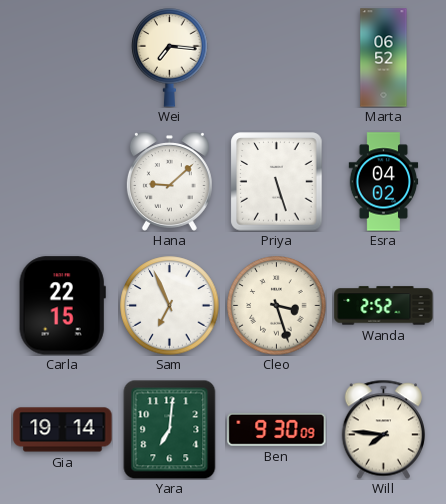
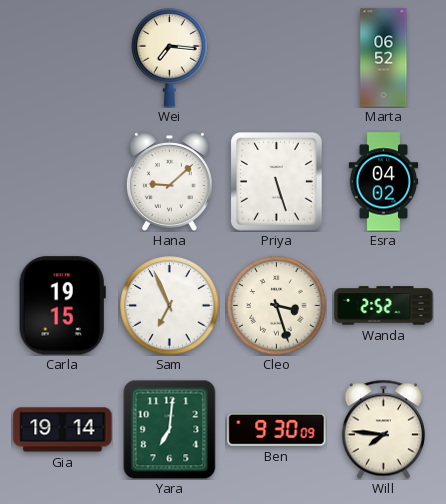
Carla: 22:15 -> 19:15
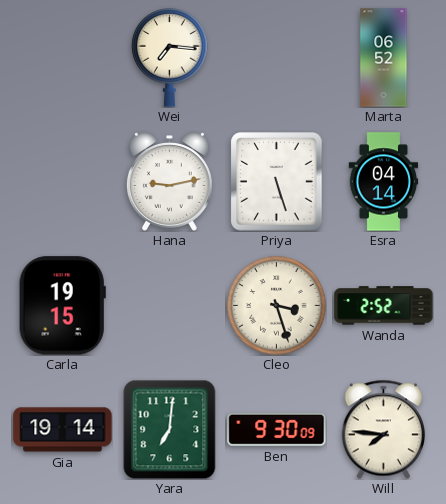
Hana: 9:08 -> 9:13
Esra: 04:02 -> 04:14
Sam: 6:56 -> none
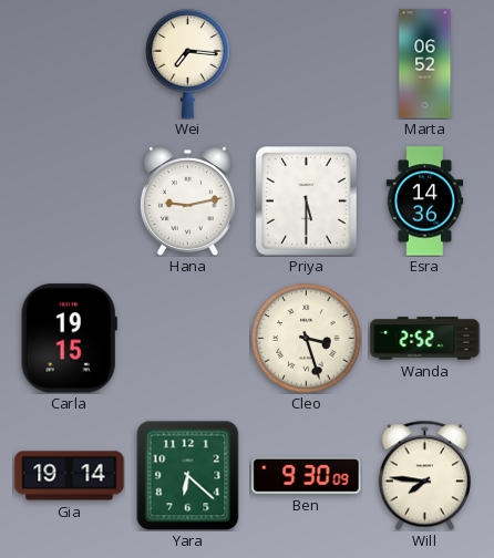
Priya: 5:27 -> 5:30
Esra: 04:14 -> 14:36
Yara: 7:01 -> 6:22
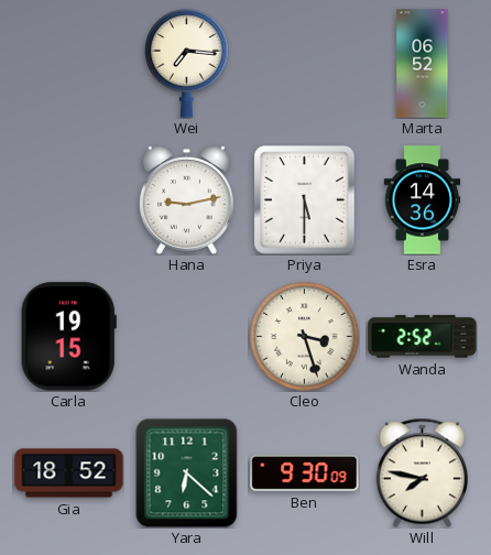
Gia: 19:14 -> 18:52
Will: 7:46 -> 7:47
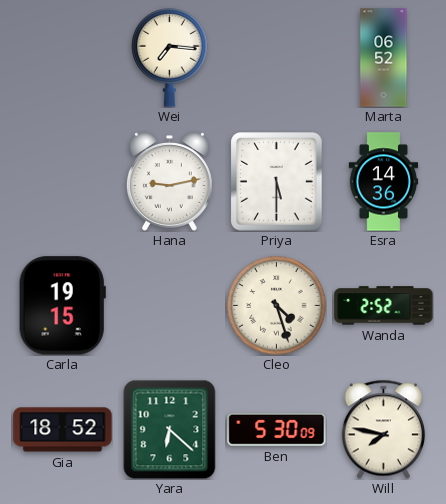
Cleo: 3:27 -> 4:27
Ben: 9:30 -> 5:30
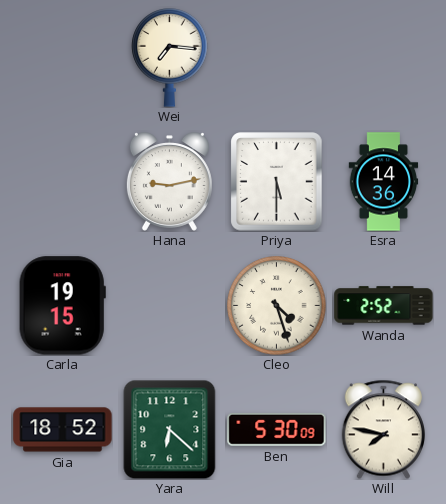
Marta: 06:52 -> none
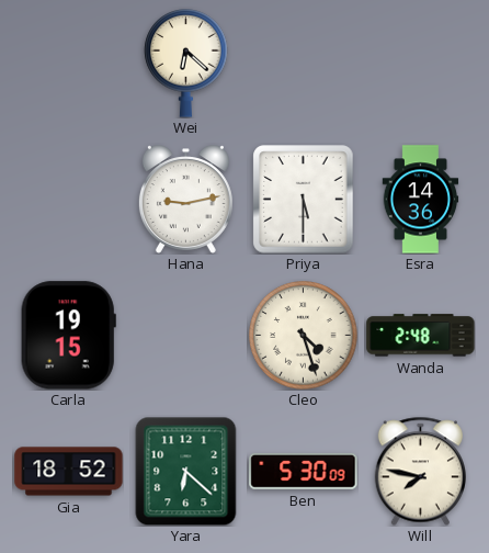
Wei: 7:16 -> 6:22
Wanda: 2:52 -> 2:48
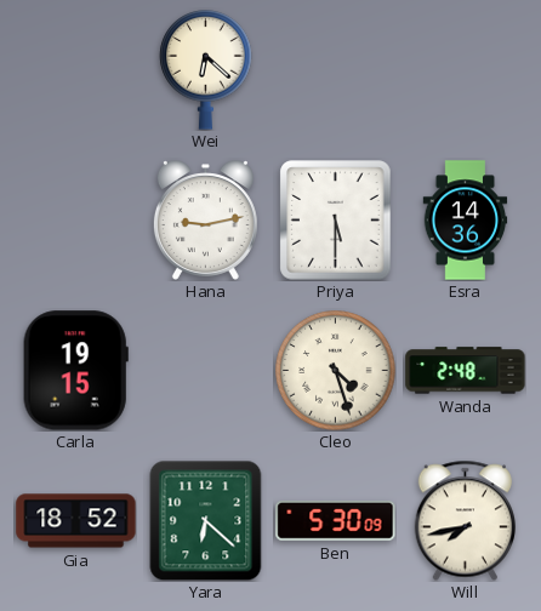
Will: 7:47 -> 7:43
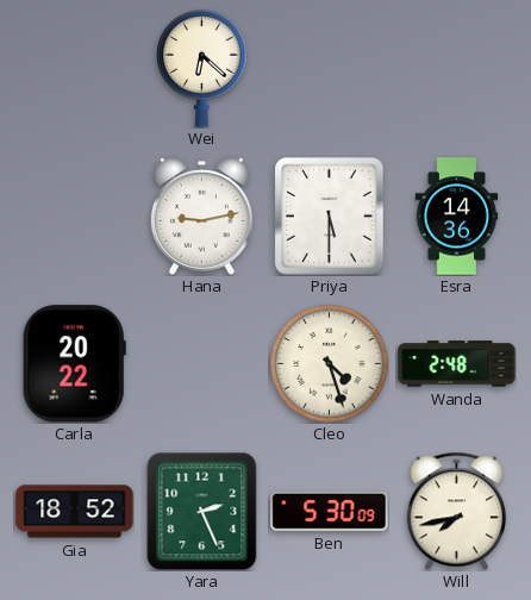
Carla: 19:15 -> 20:22
Yara: 6:22 -> 2:26
